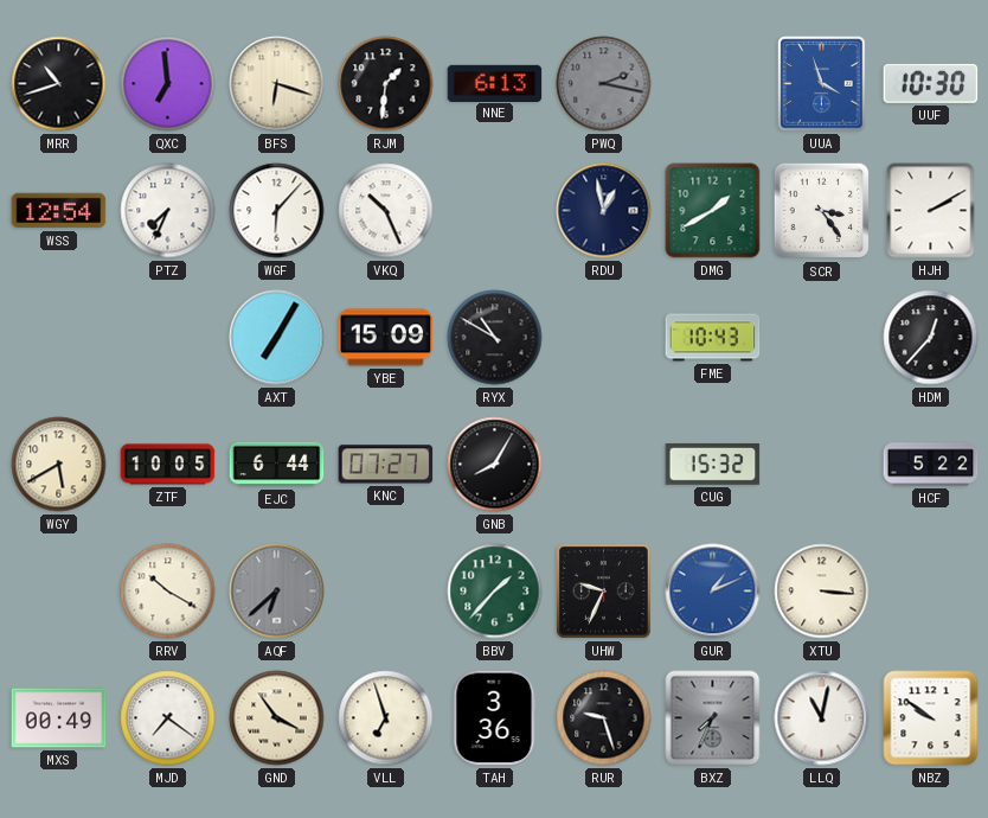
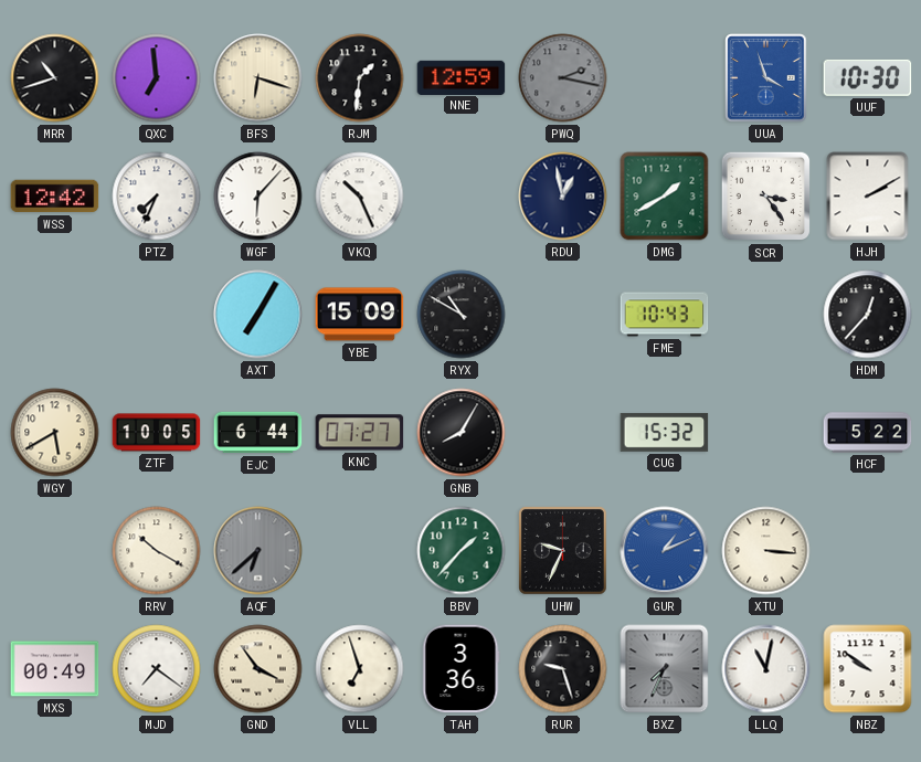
NNE: 6:13 -> 12:59
WSS: 12:54 -> 12:42
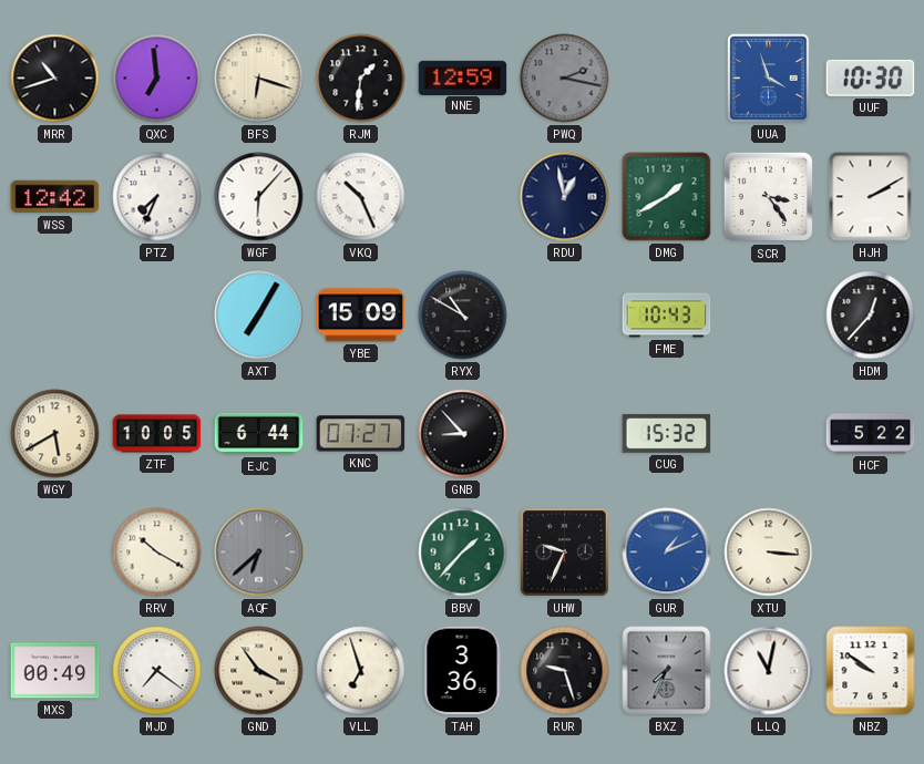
GNB: 8:05 -> 8:53
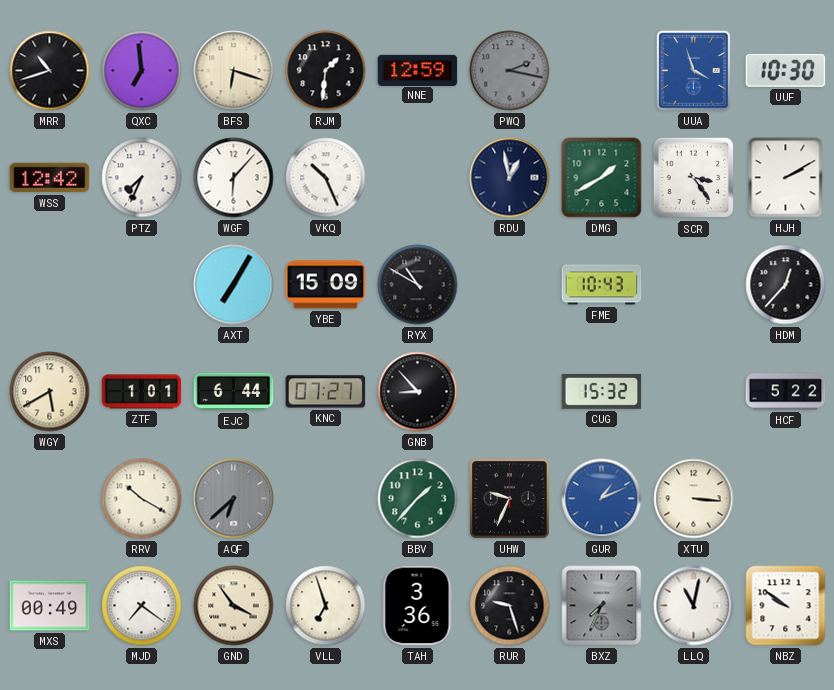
ZTF: 10:05 -> 1:01
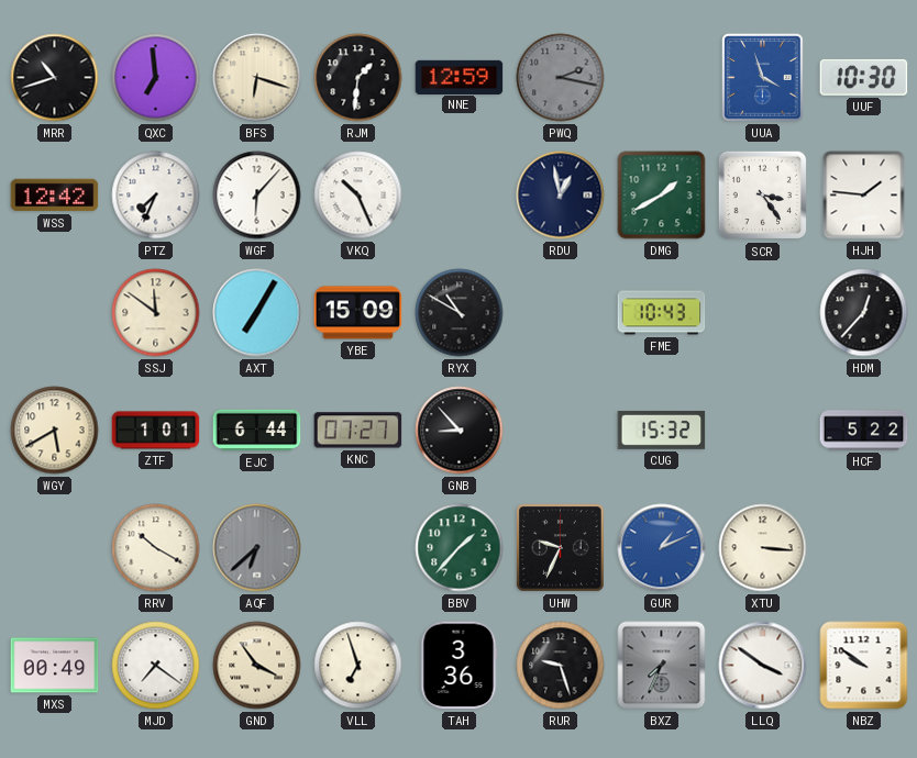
HJH: 2:10 -> 1:46
SSJ: none -> 11:51
LLQ: 11:02 -> 3:51
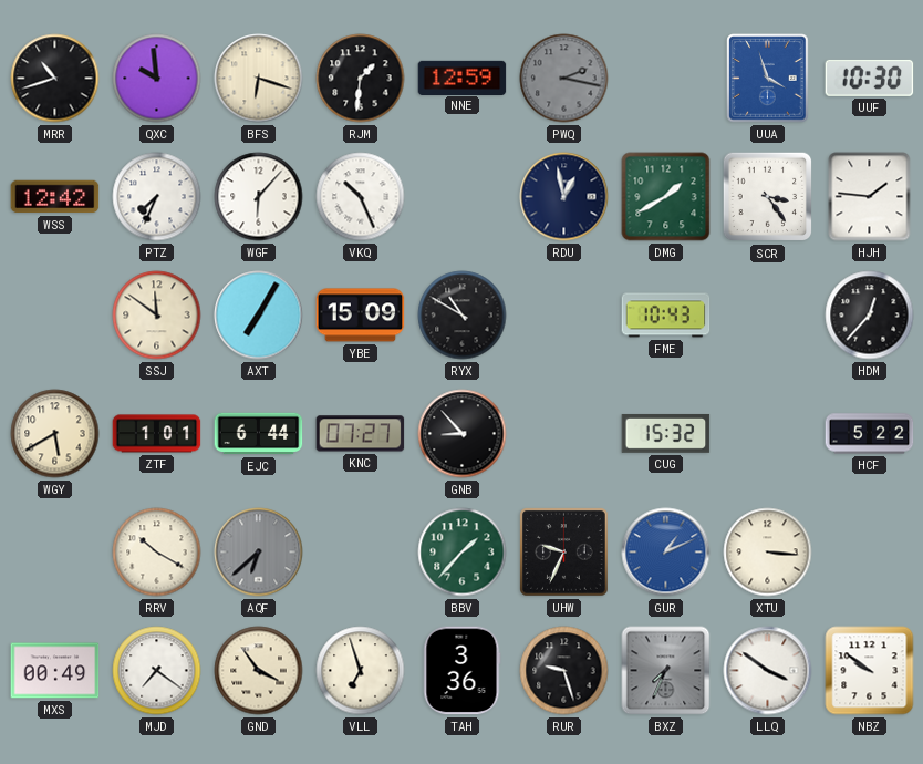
QXC: 6:59 -> 9:59
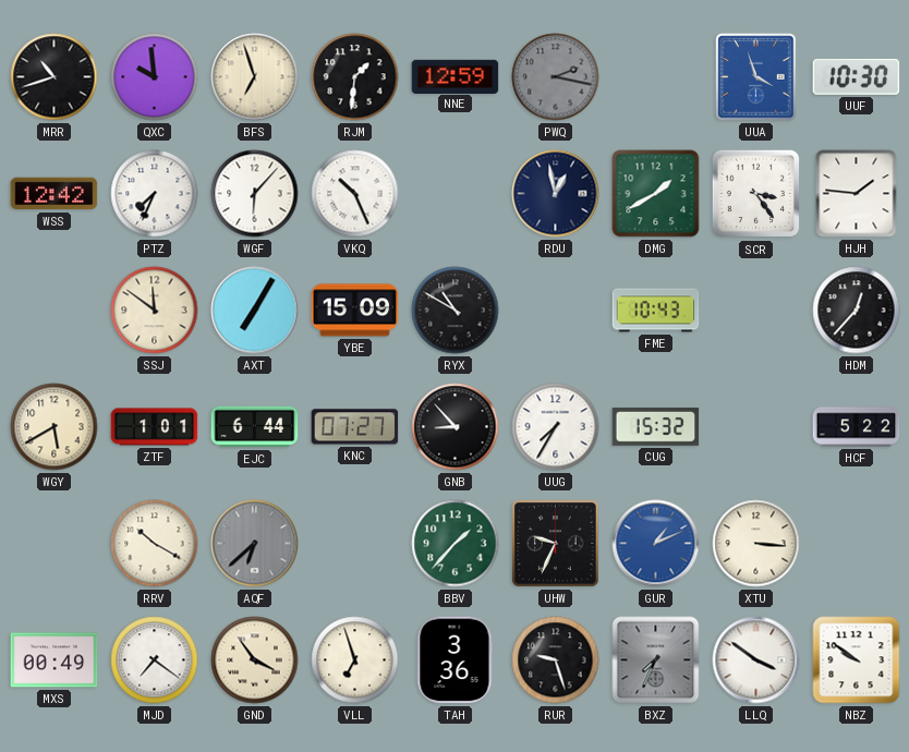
BFS: 6:18 -> 6:57
UUG: none -> 7:35
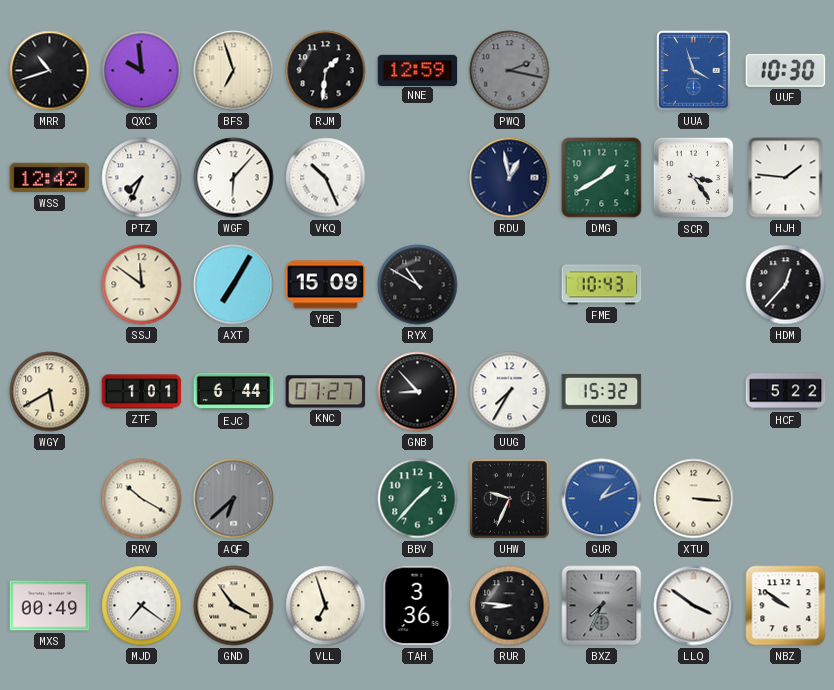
RUR: 9:27 -> 8:46
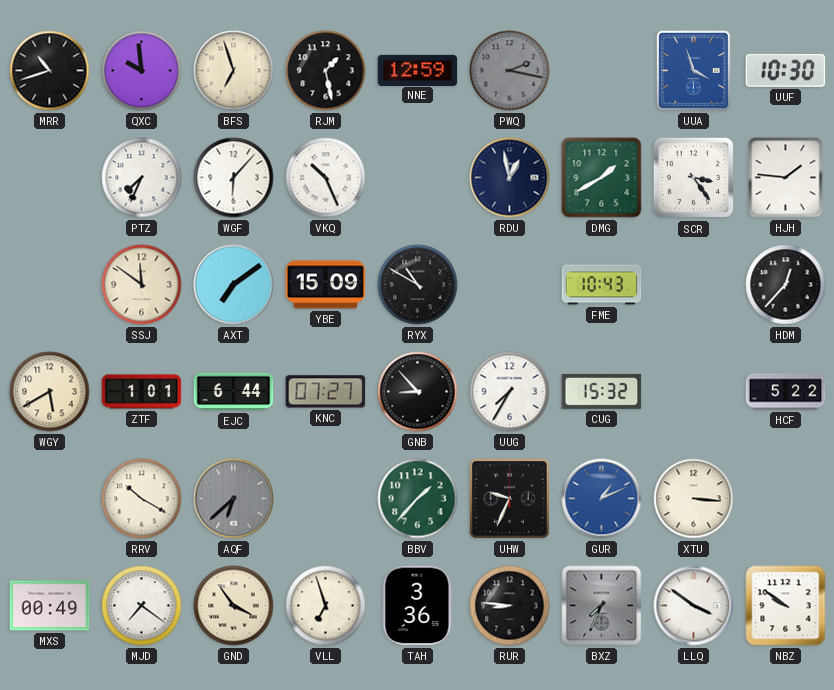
RJM: 1:31 -> 1:28
WSS: 12:42 -> none
AXT: 7:05 -> 7:09
